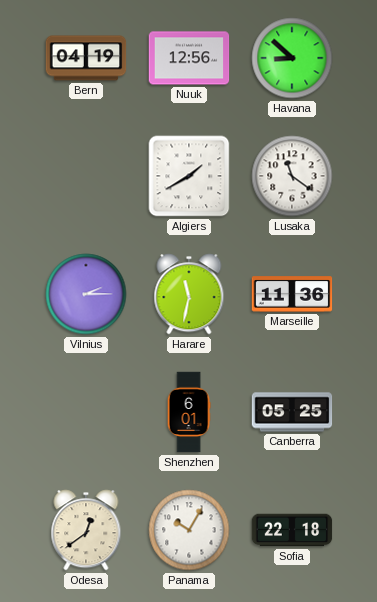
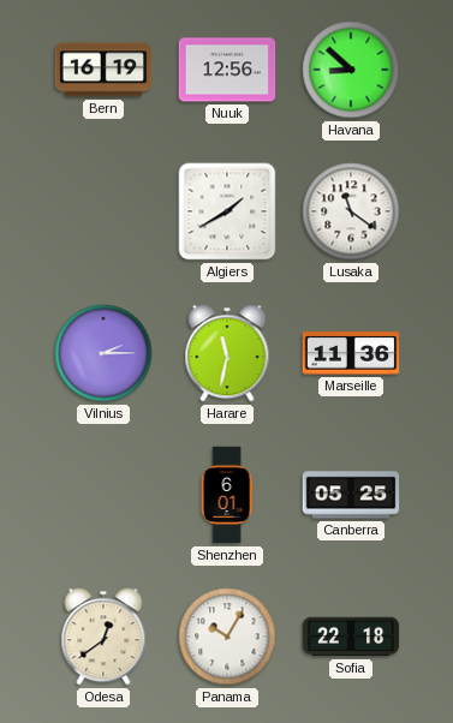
Bern: 04:19 -> 16:19
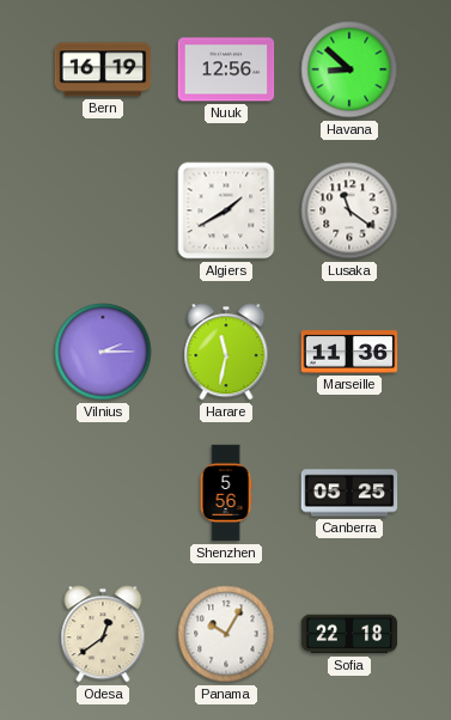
Shenzhen: 6:01 -> 5:56
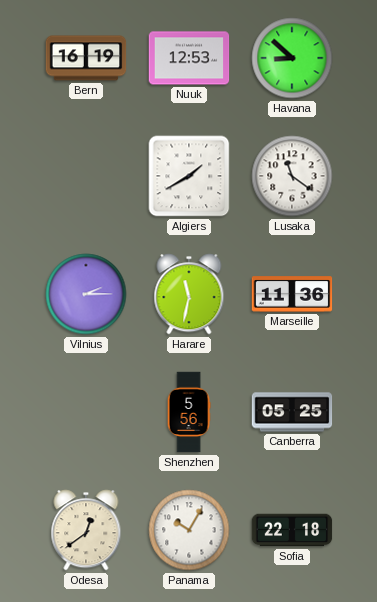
Nuuk: 12:56 -> 12:53
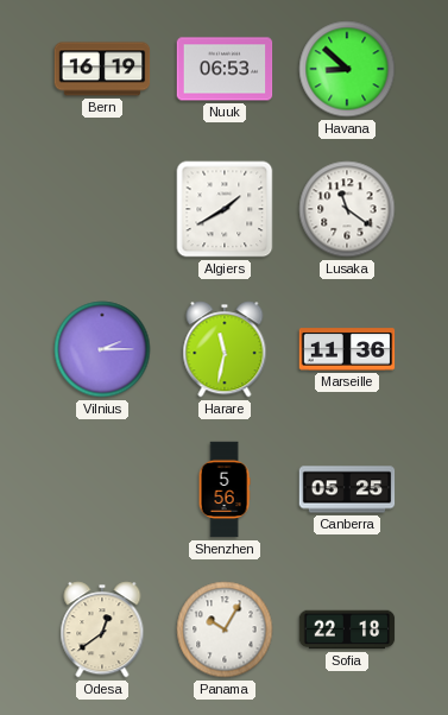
Nuuk: 12:53 -> 06:53
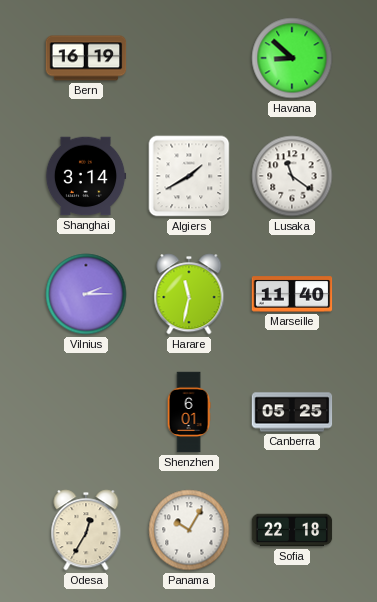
Nuuk: 06:53 -> none
Shanghai: none -> 3:14
Marseille: 11:36 -> 11:40
Shenzhen: 5:56 -> 6:01
Odesa: 12:39 -> 12:35
